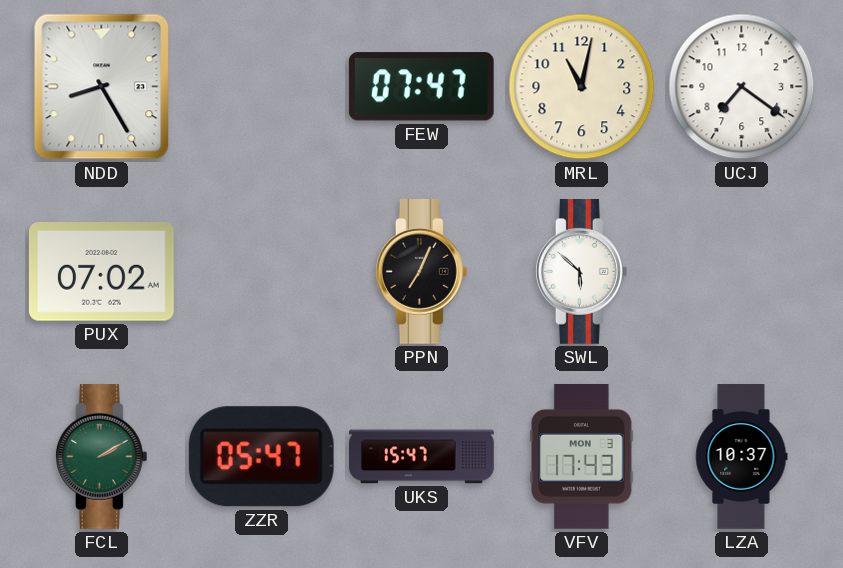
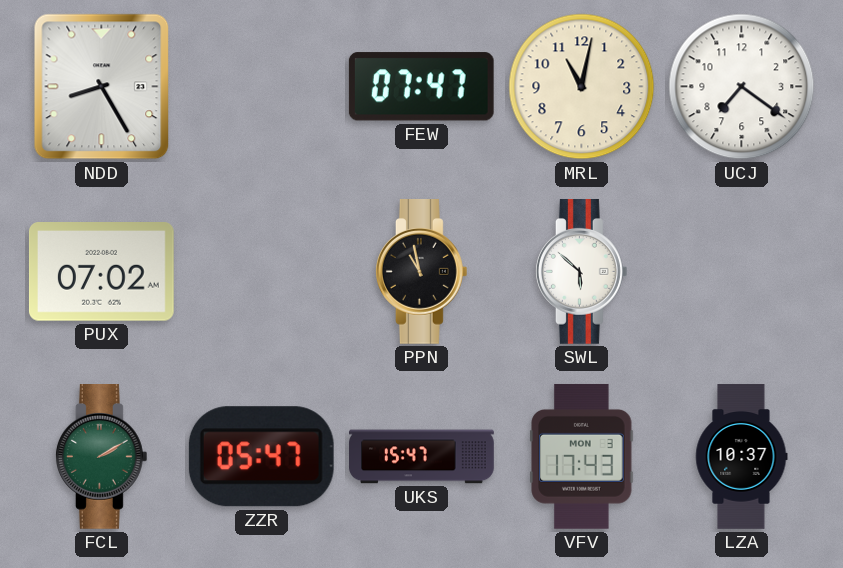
PPN: 7:04 -> 10:58
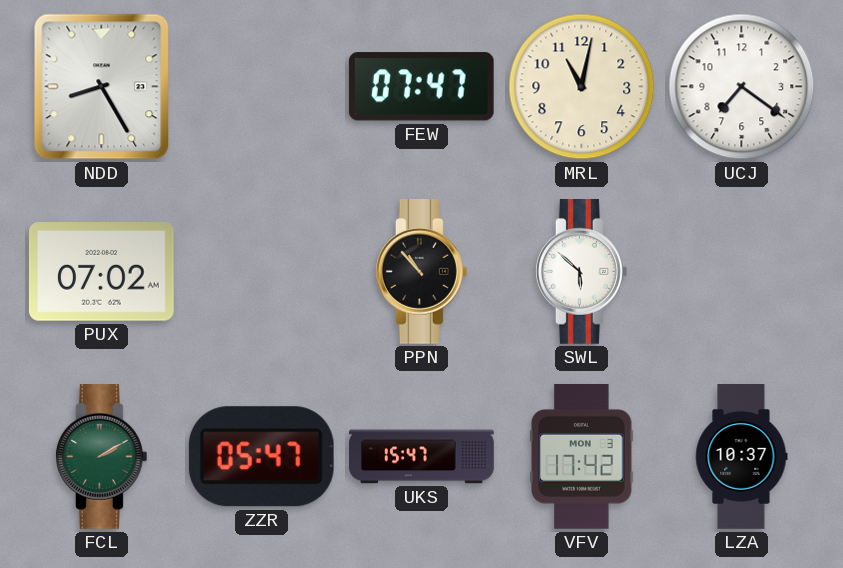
PPN: 10:58 -> 10:53
VFV: 17:43 -> 17:42
